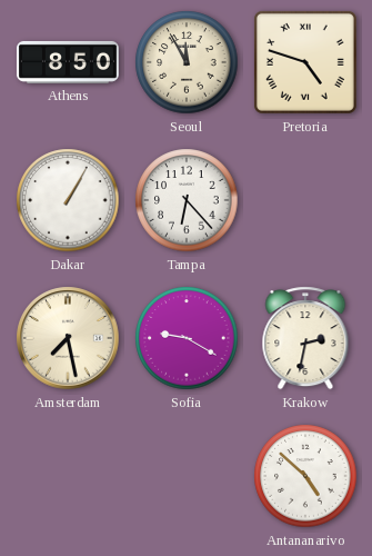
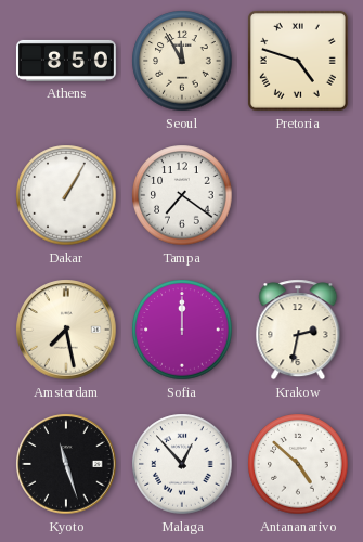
Tampa: 6:23 -> 7:21
Sofia: 9:20 -> 12:00
Kyoto: none -> 11:27
Malaga: none -> 12:53
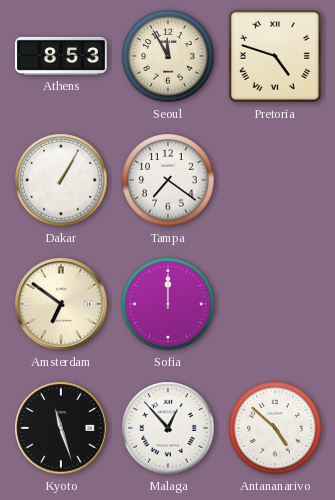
Athens: 8:50 -> 8:53
Amsterdam: 7:28 -> 6:51
Krakow: 2:32 -> none
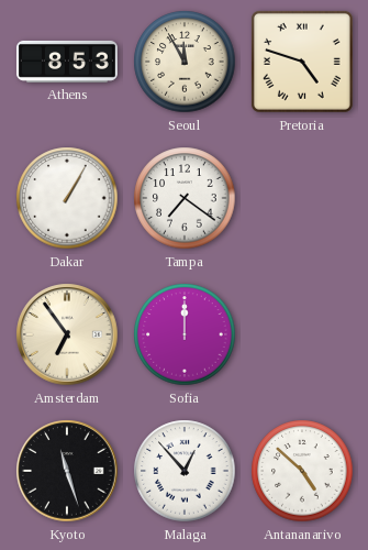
Amsterdam: 6:51 -> 6:54
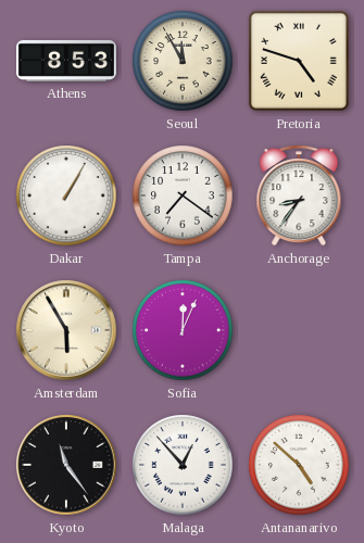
Anchorage: none -> 8:36
Amsterdam: 6:54 -> 5:55
Sofia: 12:00 -> 12:04
Kyoto: 11:27 -> 11:24
